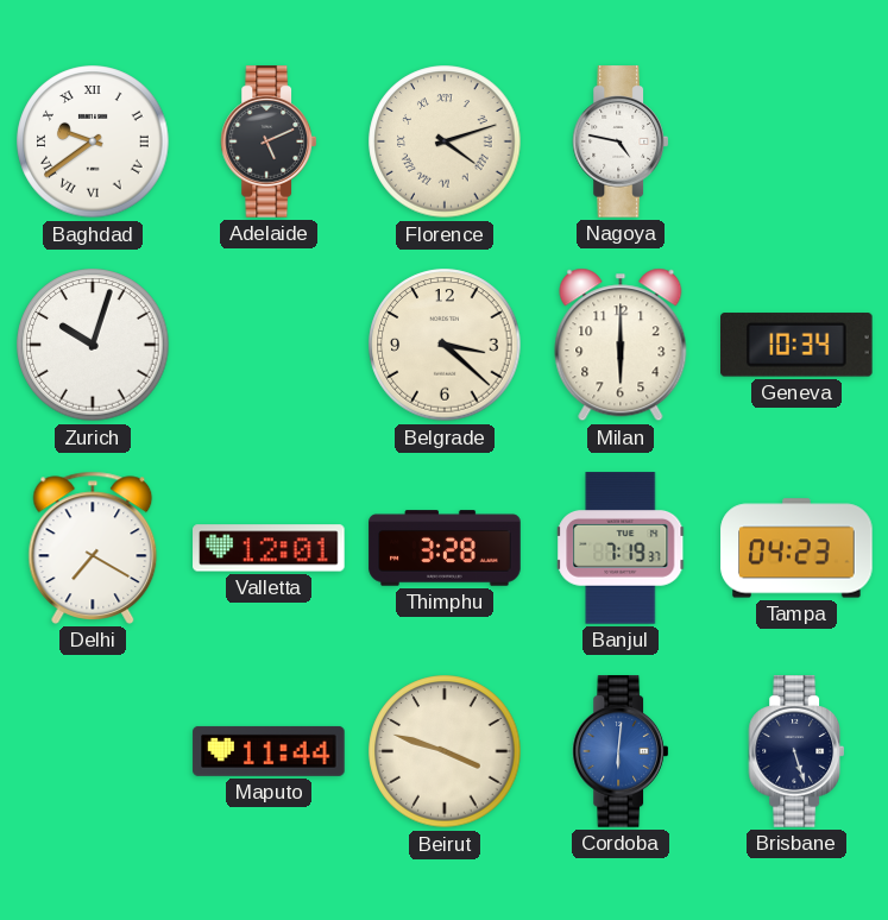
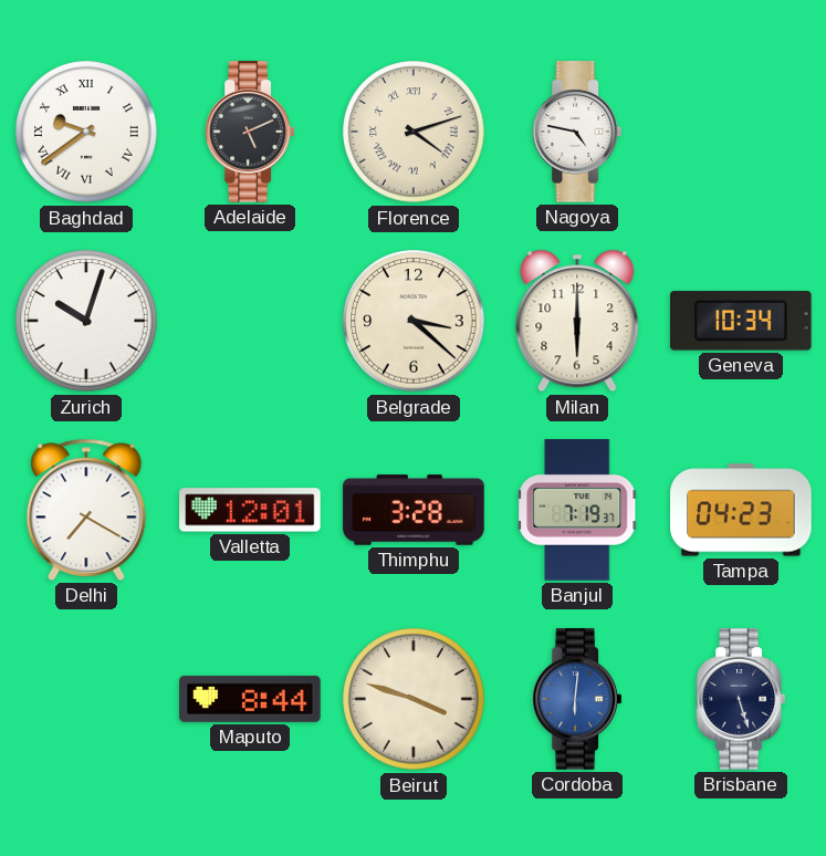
Maputo: 11:44 -> 8:44
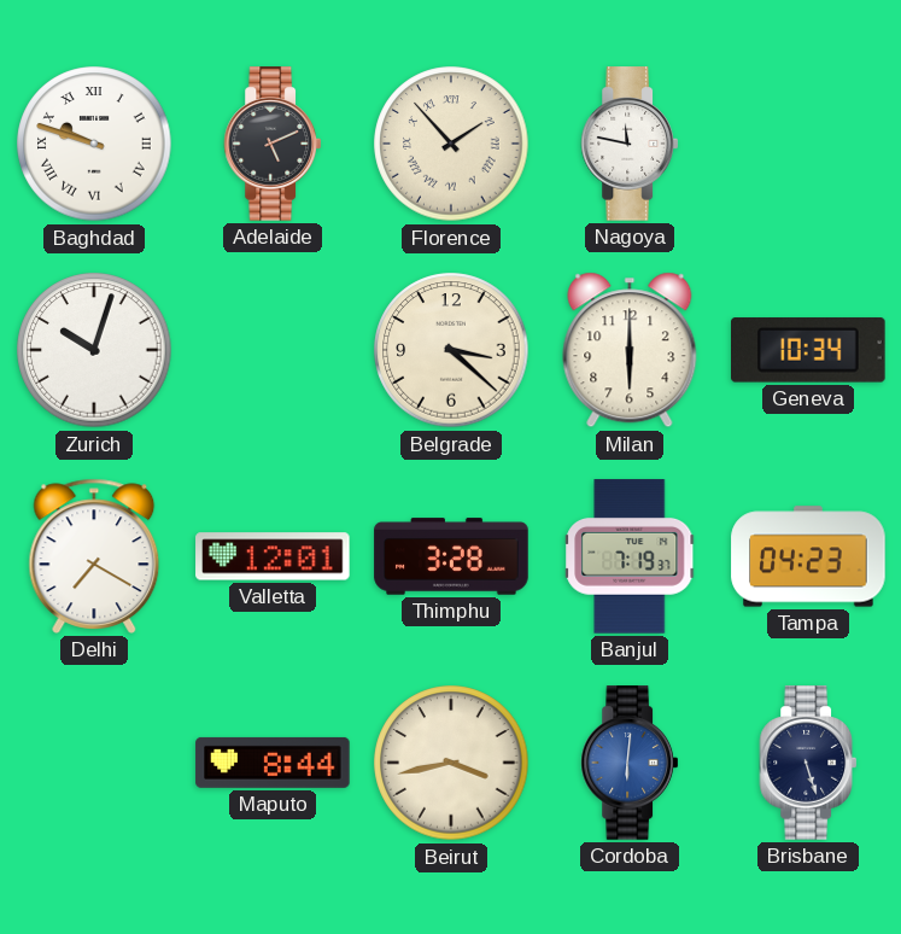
Baghdad: 9:39 -> 9:48
Florence: 4:12 -> 1:53
Nagoya: 4:47 -> 11:47
Beirut: 3:48 -> 3:43
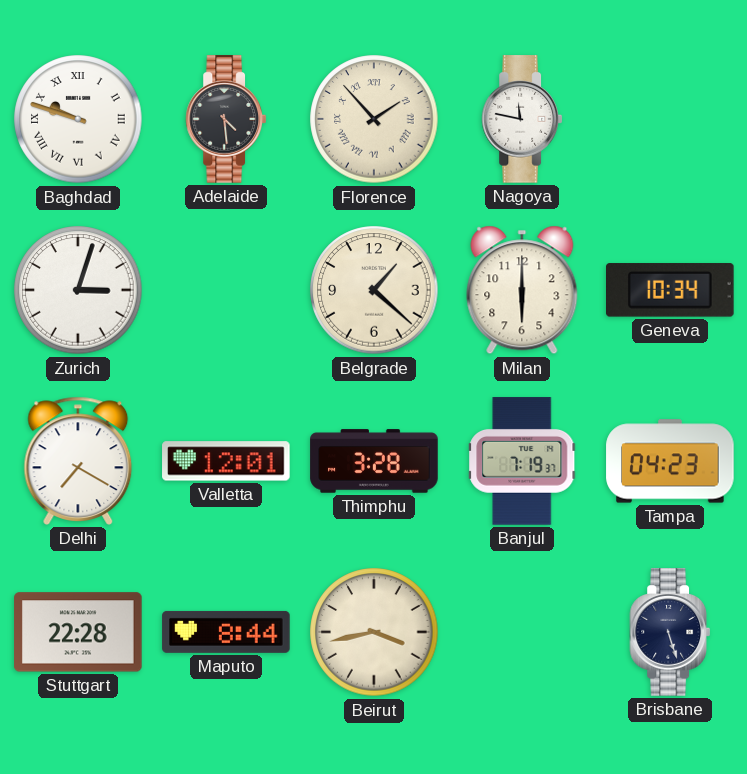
Adelaide: 5:11 -> 4:29
Zurich: 10:03 -> 3:03
Belgrade: 3:22 -> 1:22
Stuttgart: none -> 22:28
Cordoba: 6:01 -> none
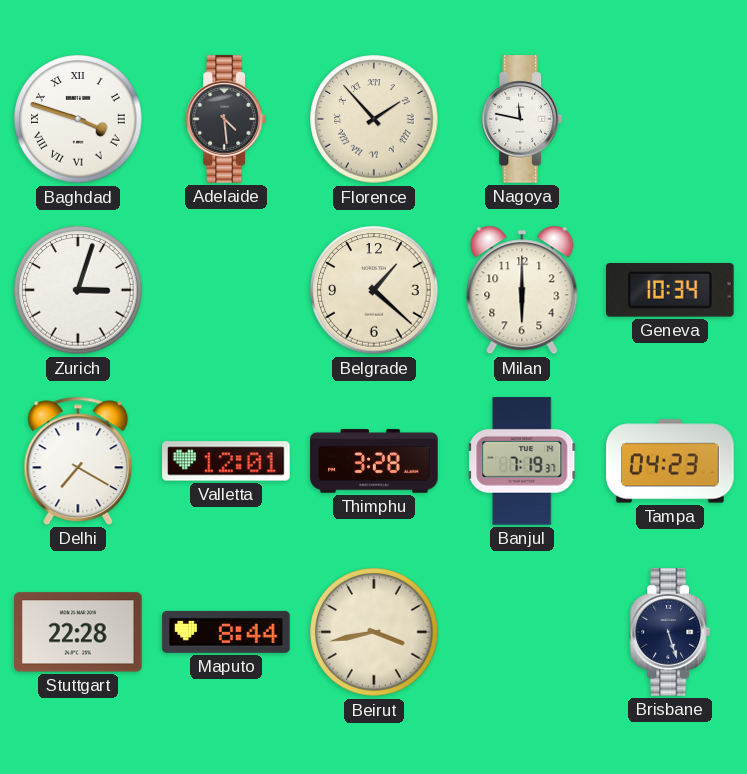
Baghdad: 9:48 -> 3:48
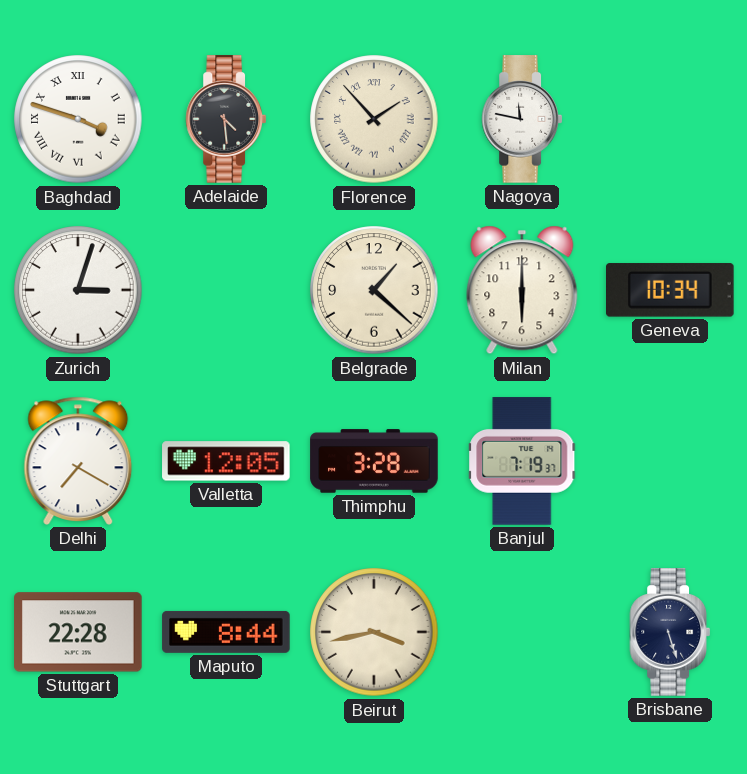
Valletta: 12:01 -> 12:05
Tampa: 04:23 -> none
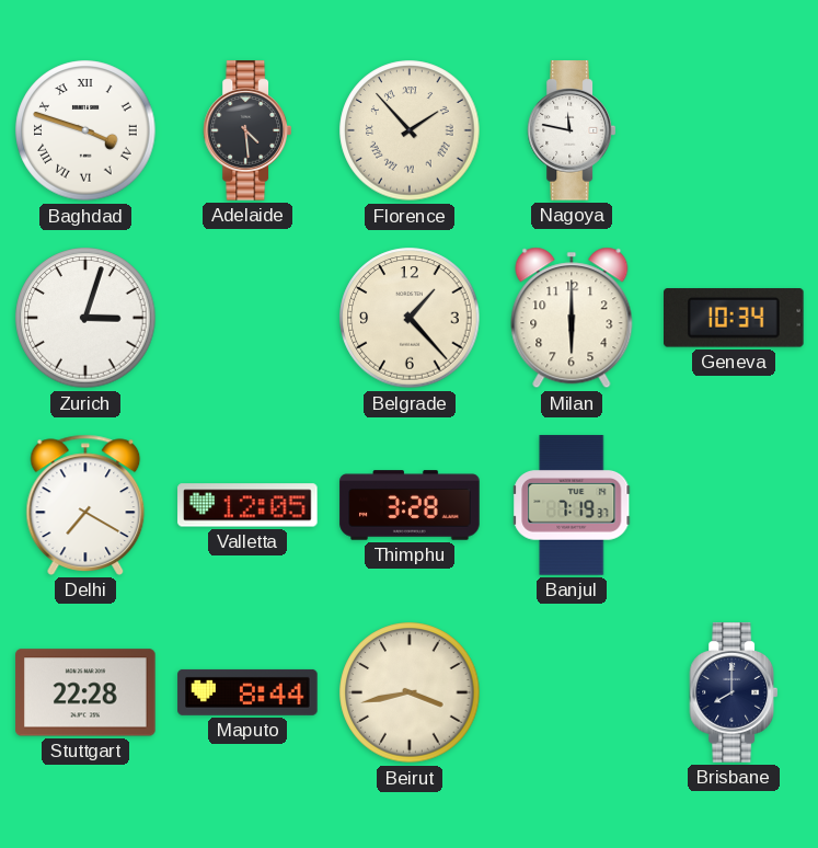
Belgrade: 1:22 -> 1:23
Brisbane: 5:27 -> 8:00
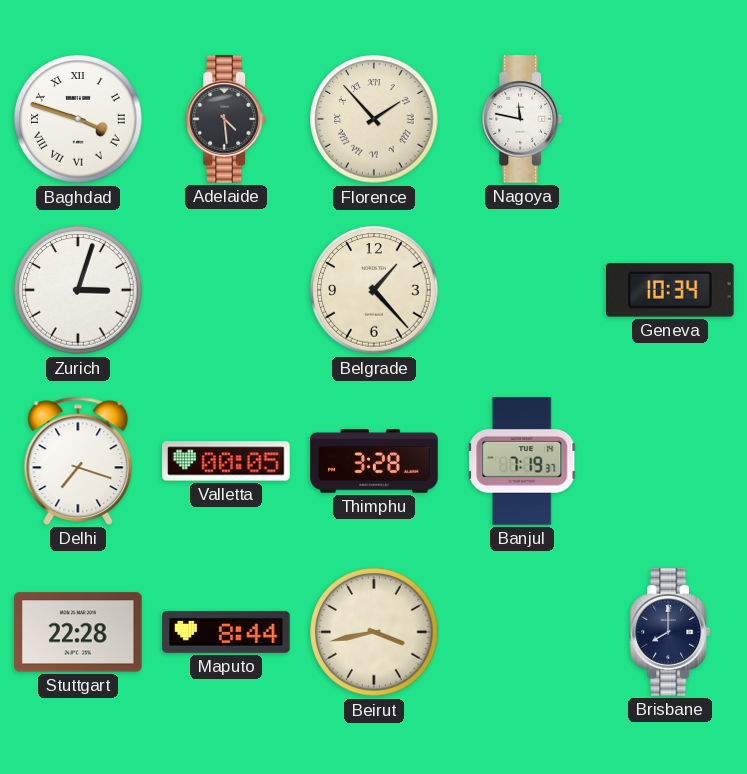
Milan: 6:00 -> none
Delhi: 7:20 -> 7:18
Valletta: 12:05 -> 00:05
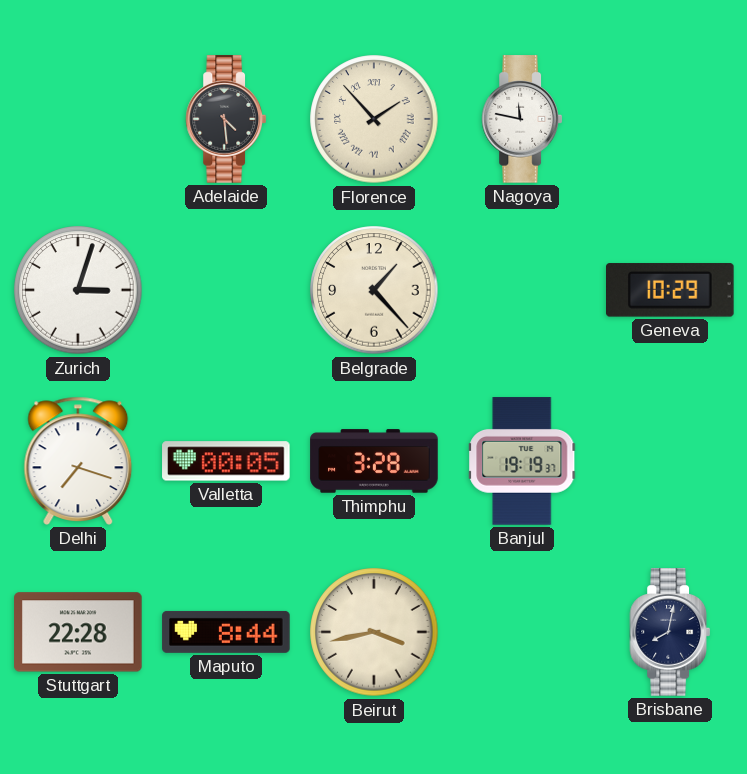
Baghdad: 3:48 -> none
Geneva: 10:34 -> 10:29
Banjul: 7:19 -> 19:19
Brisbane: 8:00 -> 8:02
